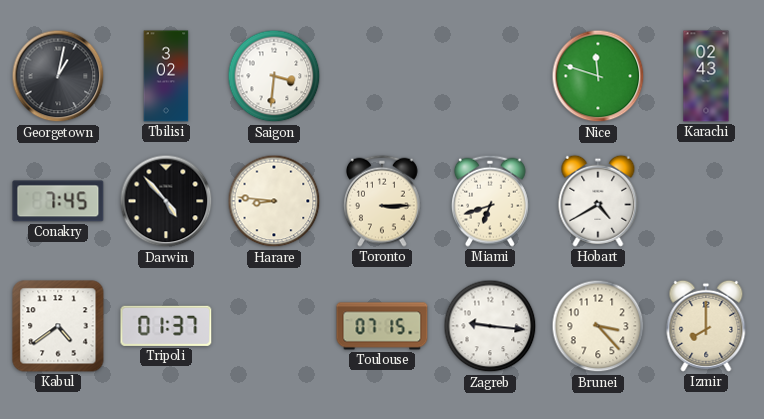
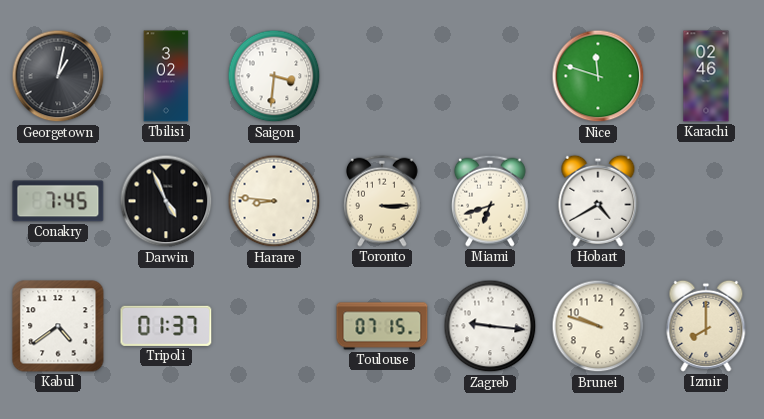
Karachi: 02:43 -> 02:46
Darwin: 4:53 -> 4:56
Brunei: 3:23 -> 9:48
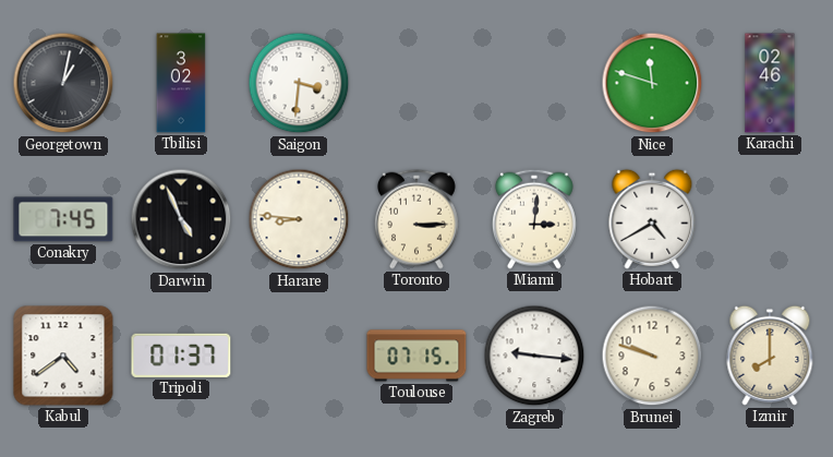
Miami: 6:42 -> 3:01
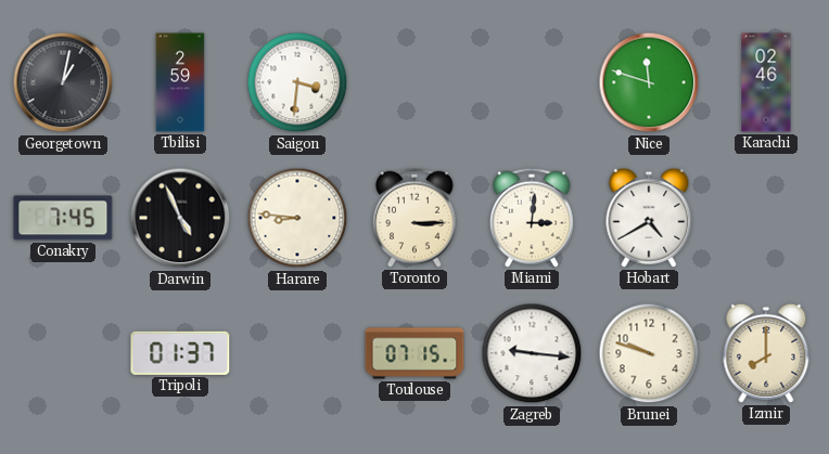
Tbilisi: 3:02 -> 2:59
Kabul: 4:39 -> none
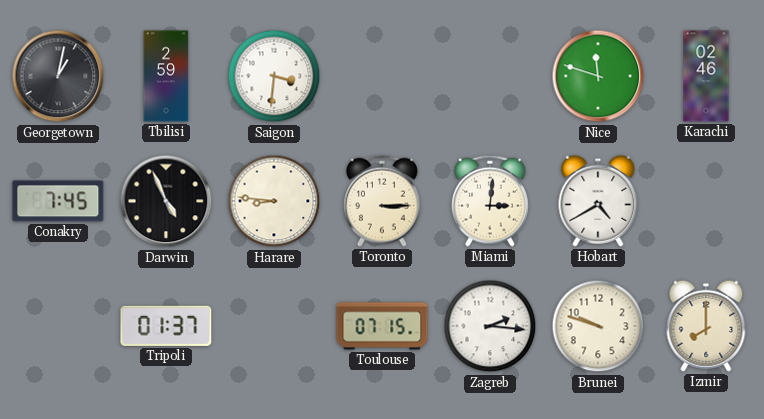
Zagreb: 9:16 -> 2:16
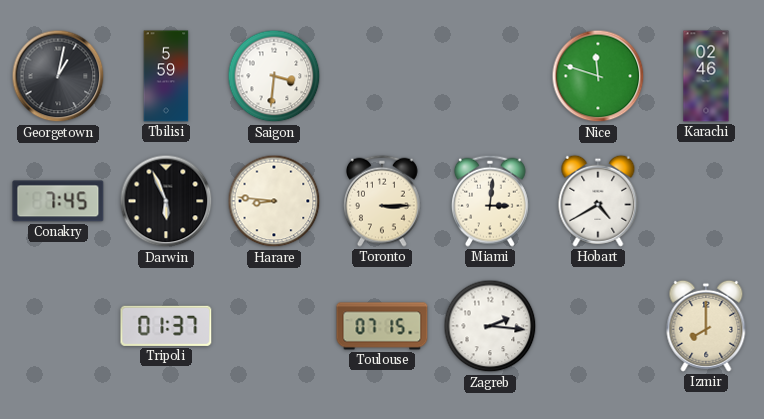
Tbilisi: 2:59 -> 5:59
Darwin: 4:56 -> 5:56
Brunei: 9:48 -> none
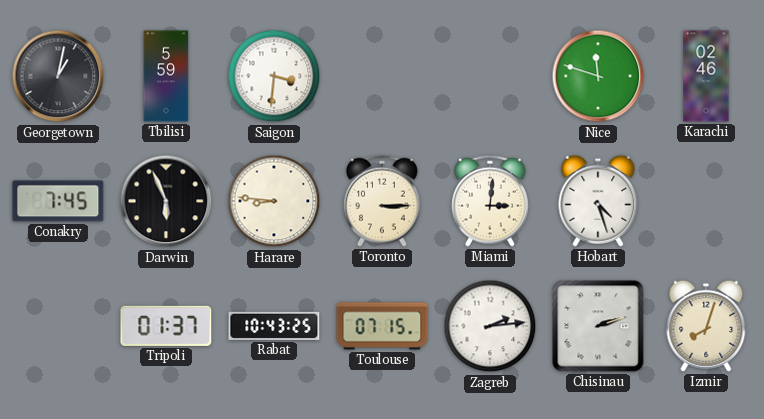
Hobart: 4:40 -> 4:27
Rabat: none -> 10:43
Zagreb: 2:16 -> 2:14
Chisinau: none -> 2:12
Izmir: 8:00 -> 8:03
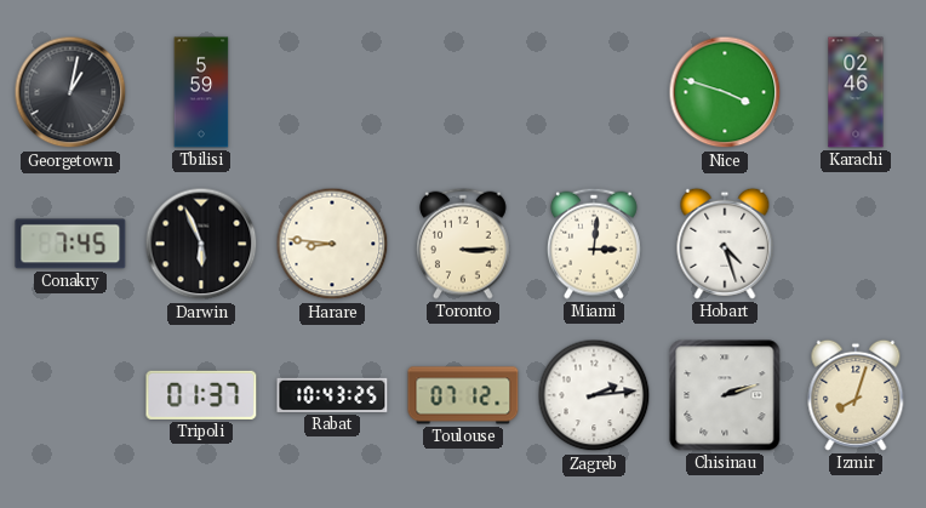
Saigon: 3:31 -> none
Nice: 11:48 -> 3:48
Toulouse: 07:15 -> 07:12
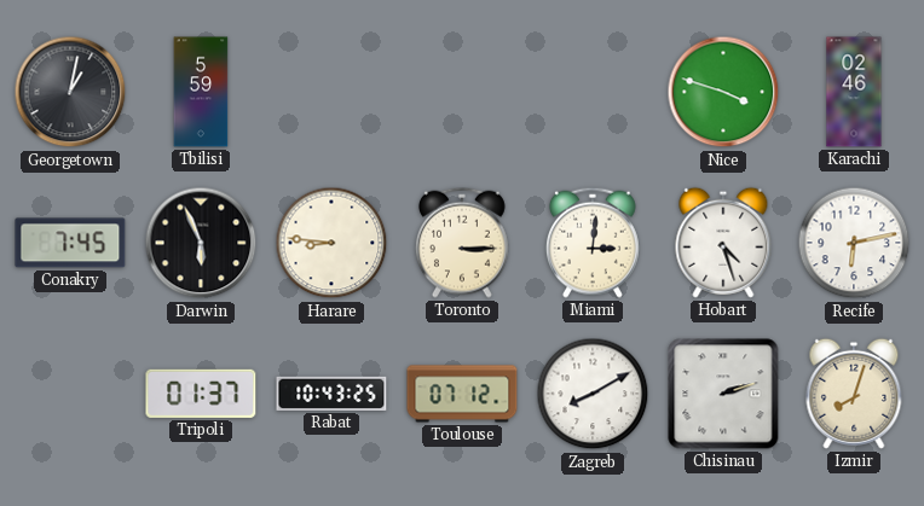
Recife: none -> 6:13
Zagreb: 2:14 -> 8:10
